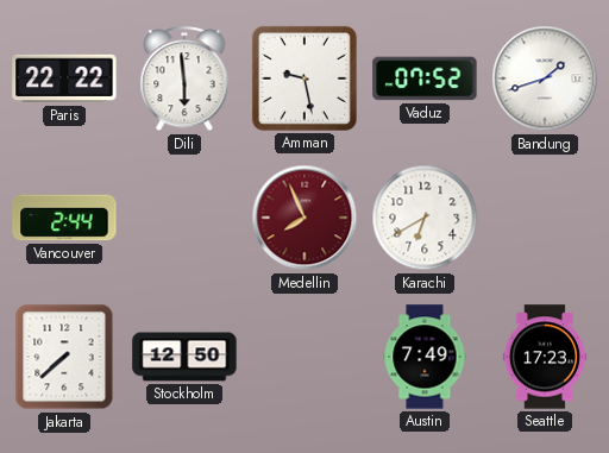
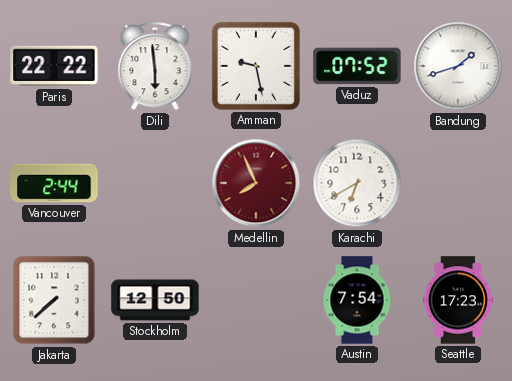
Austin: 7:49 -> 7:54
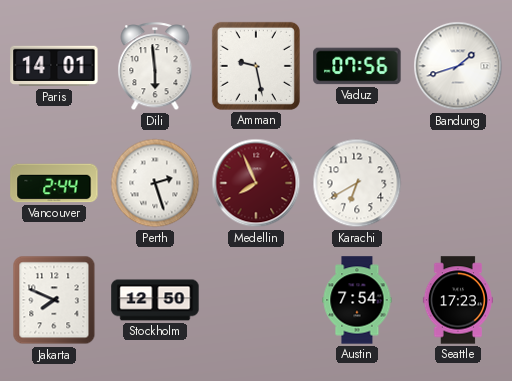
Paris: 22:22 -> 14:01
Vaduz: 07:52 -> 07:56
Perth: none -> 2:27
Jakarta: 7:38 -> 7:49
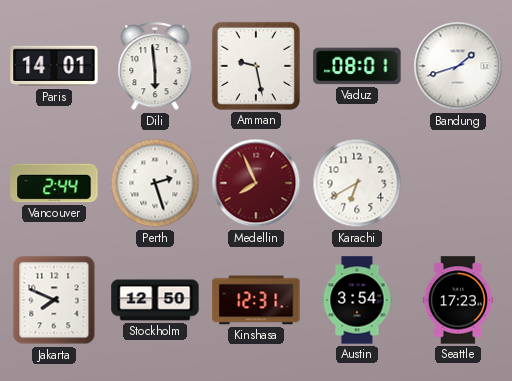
Vaduz: 07:56 -> 08:01
Kinshasa: none -> 12:31
Austin: 7:54 -> 3:54
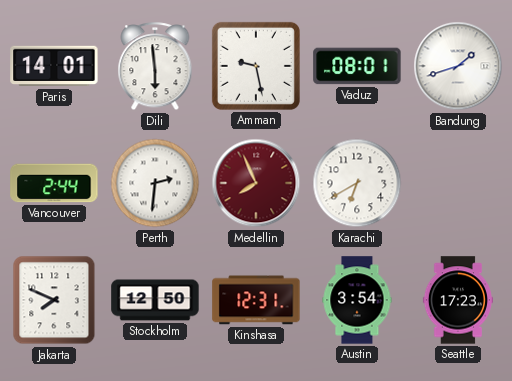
Perth: 2:27 -> 2:31
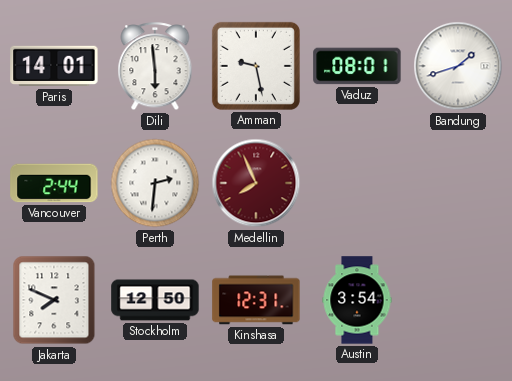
Karachi: 6:40 -> none
Seattle: 17:23 -> none
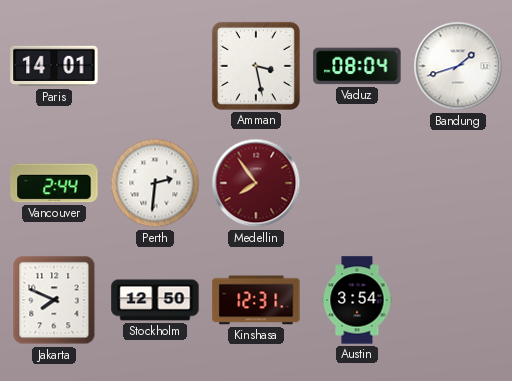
Dili: 5:59 -> none
Amman: 9:28 -> 3:28
Vaduz: 08:01 -> 08:04
Medellin: 7:56 -> 7:54
